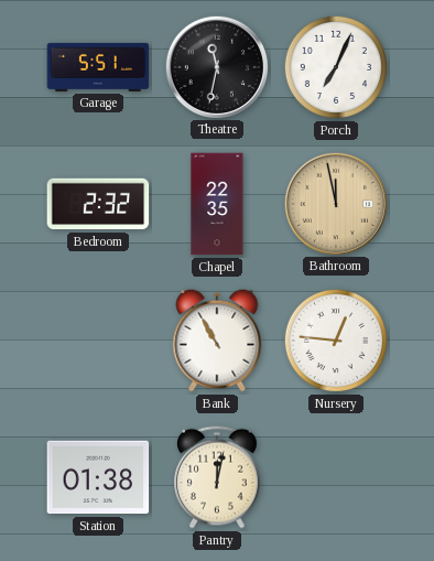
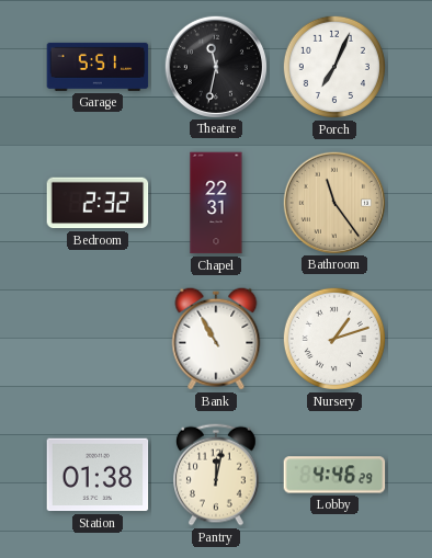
Chapel: 22:35 -> 22:31
Bathroom: 11:58 -> 11:24
Nursery: 12:46 -> 1:12
Lobby: none -> 4:46
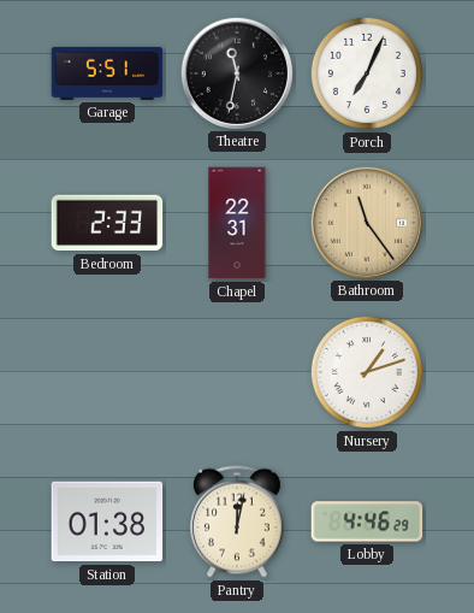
Bedroom: 2:32 -> 2:33
Bank: 10:55 -> none
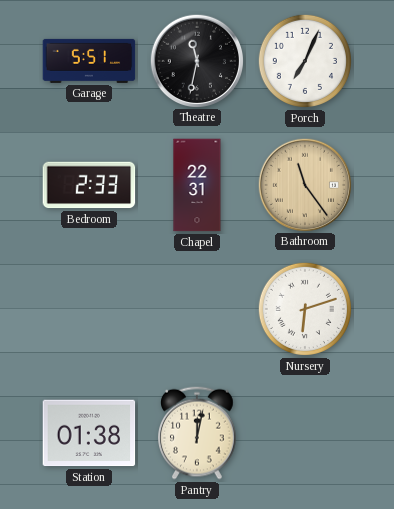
Nursery: 1:12 -> 6:12
Lobby: 4:46 -> none
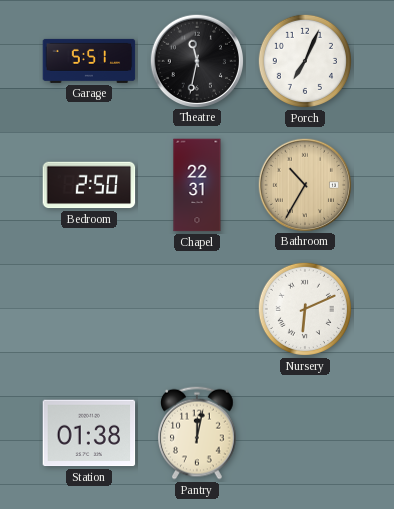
Bedroom: 2:33 -> 2:50
Bathroom: 11:24 -> 10:35
Nursery: 6:12 -> 6:11
